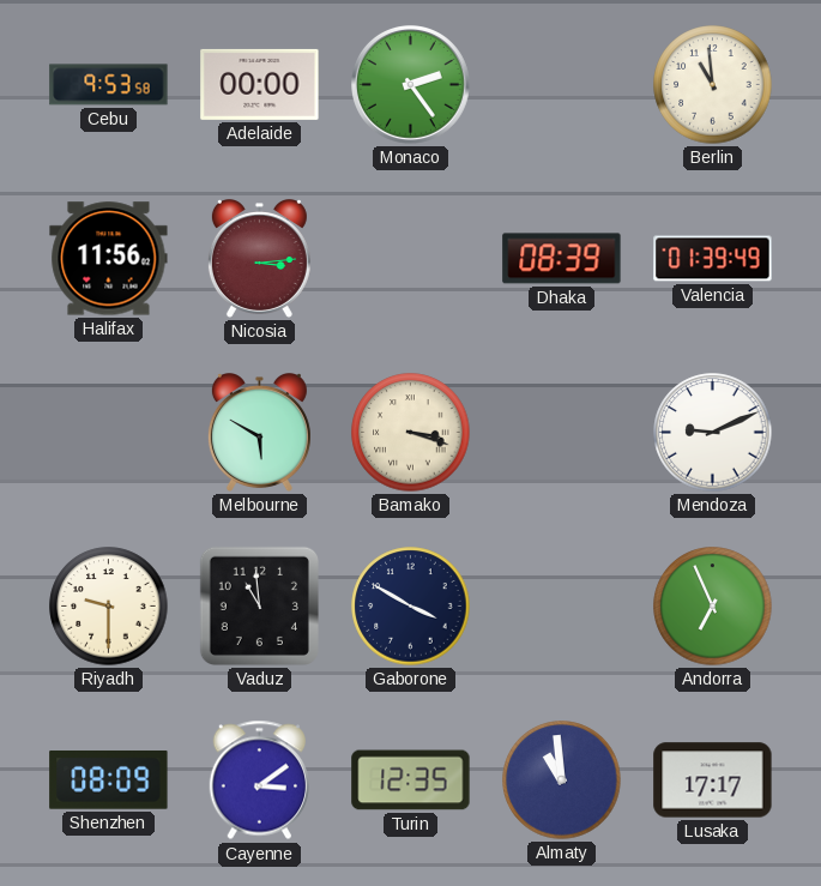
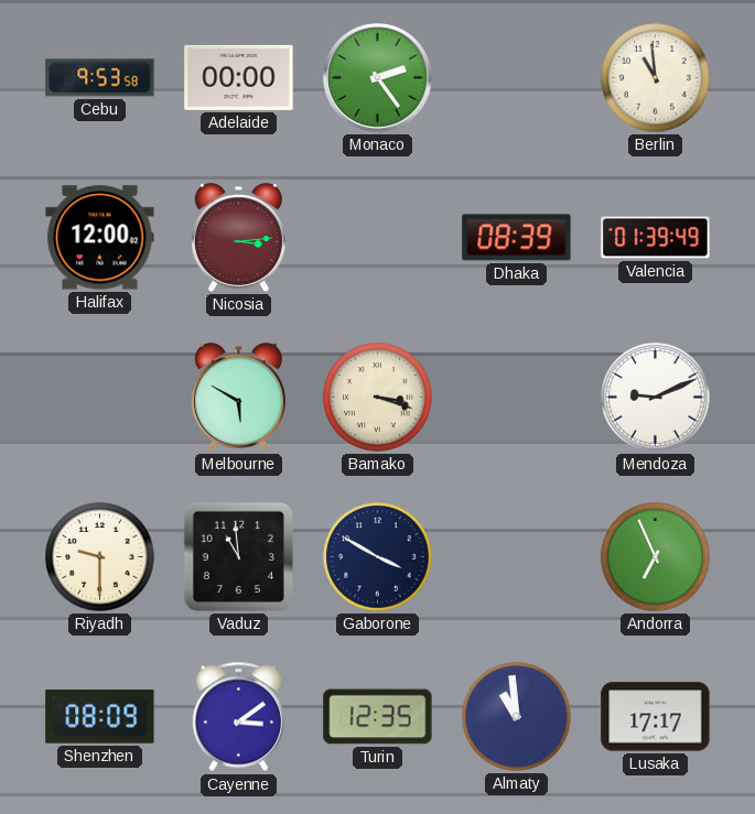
Halifax: 11:56 -> 12:00
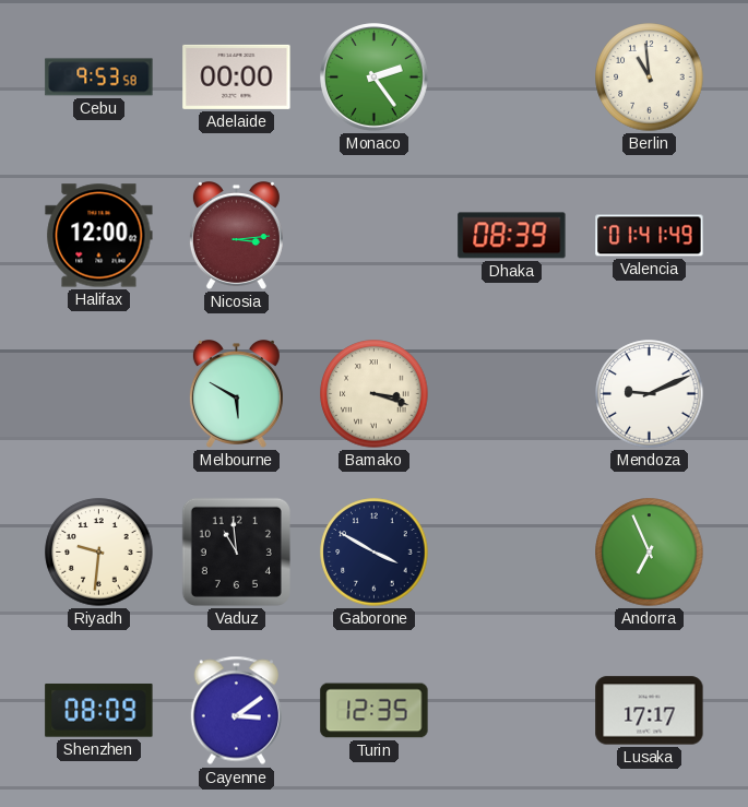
Valencia: 01:39 -> 01:41
Riyadh: 9:30 -> 9:31
Almaty: 10:59 -> none
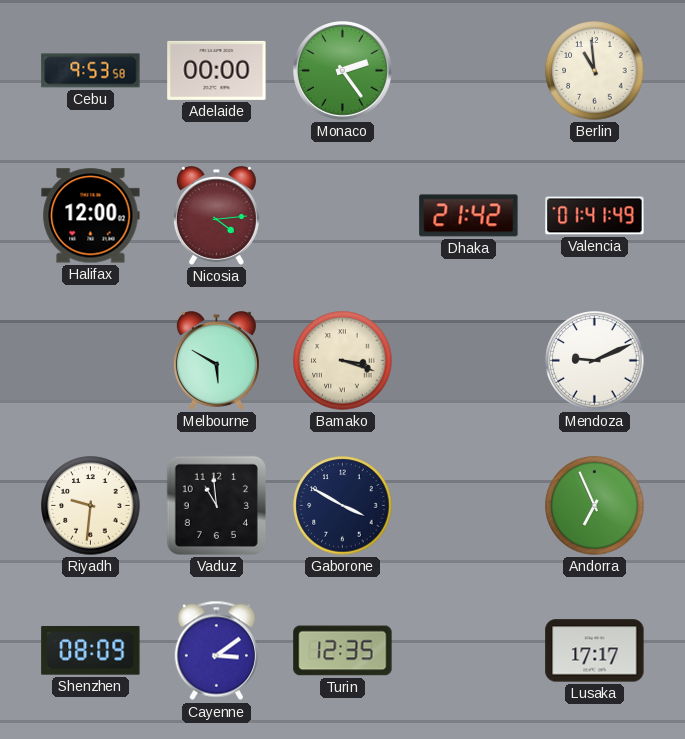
Nicosia: 3:14 -> 4:14
Dhaka: 08:39 -> 21:42
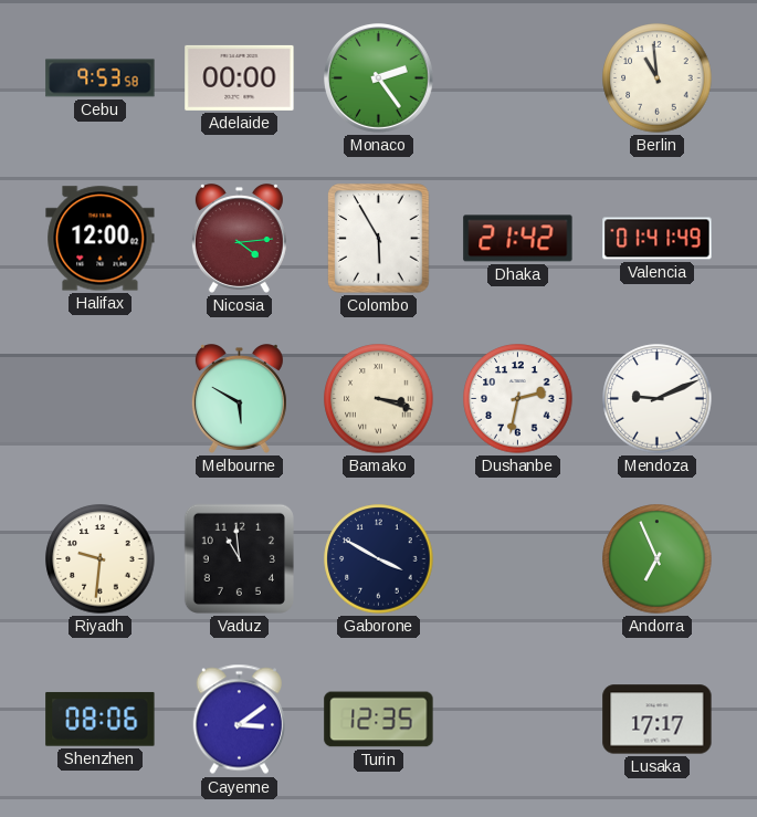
Colombo: none -> 5:55
Dushanbe: none -> 2:32
Shenzhen: 08:09 -> 08:06
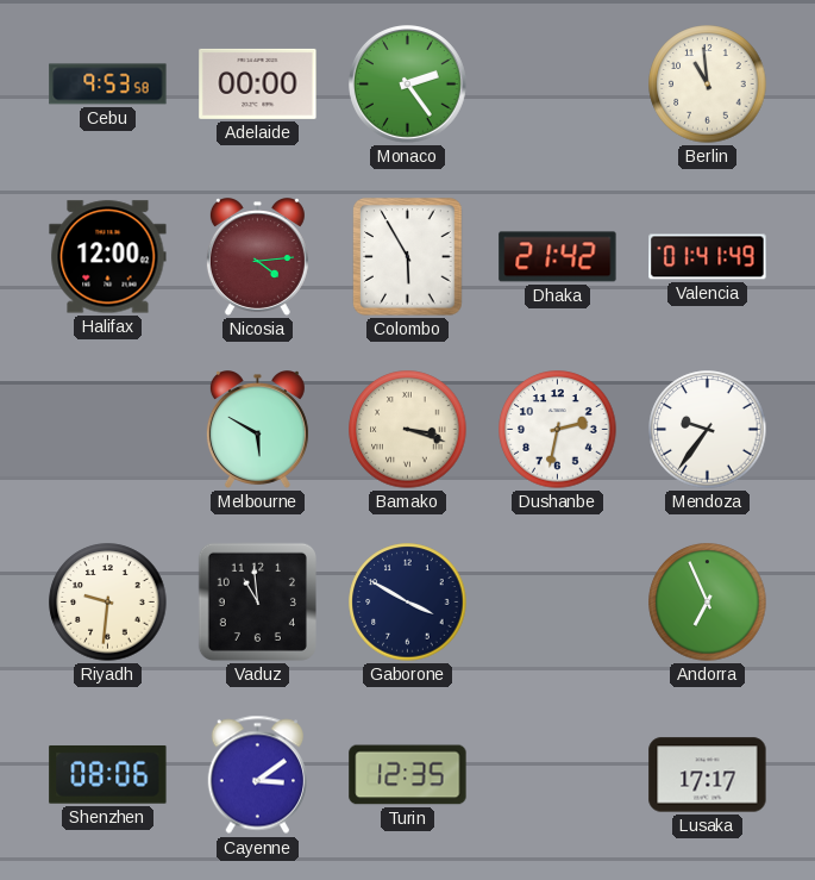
Mendoza: 9:11 -> 9:36
